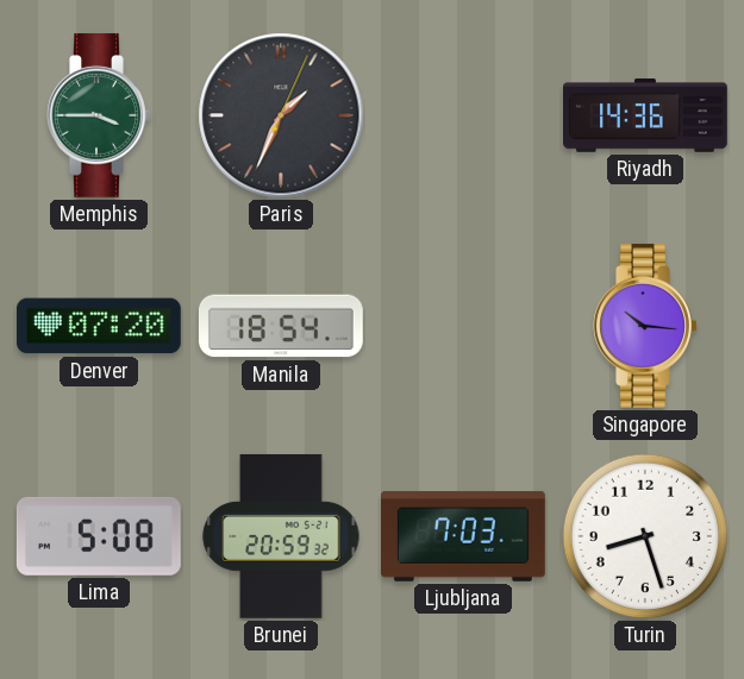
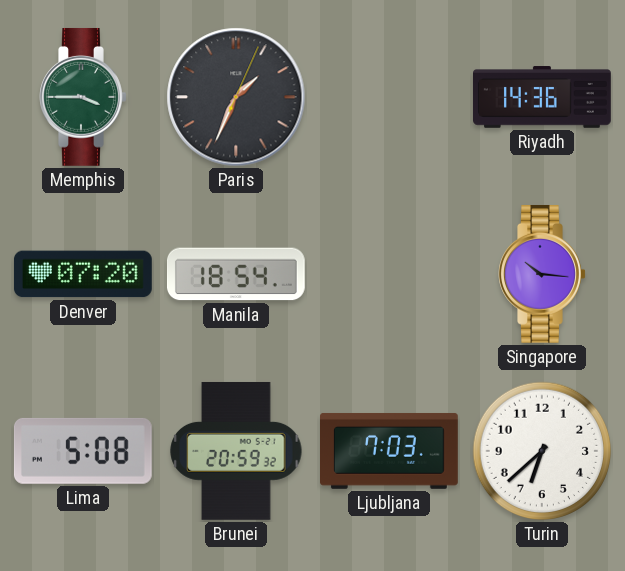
Turin: 8:27 -> 6:38
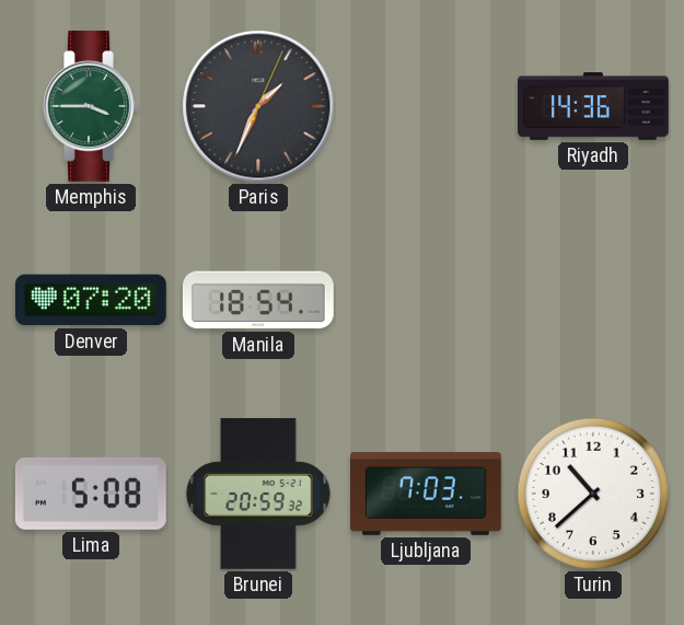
Singapore: 10:16 -> none
Turin: 6:38 -> 10:38
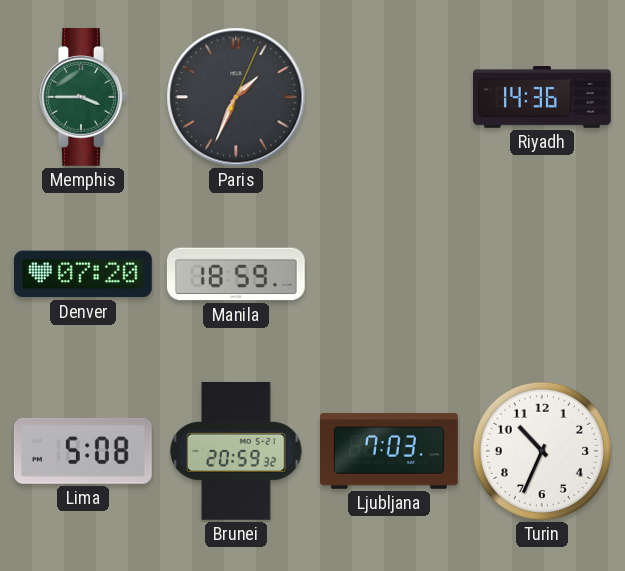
Manila: 18:54 -> 18:59
Turin: 10:38 -> 10:34
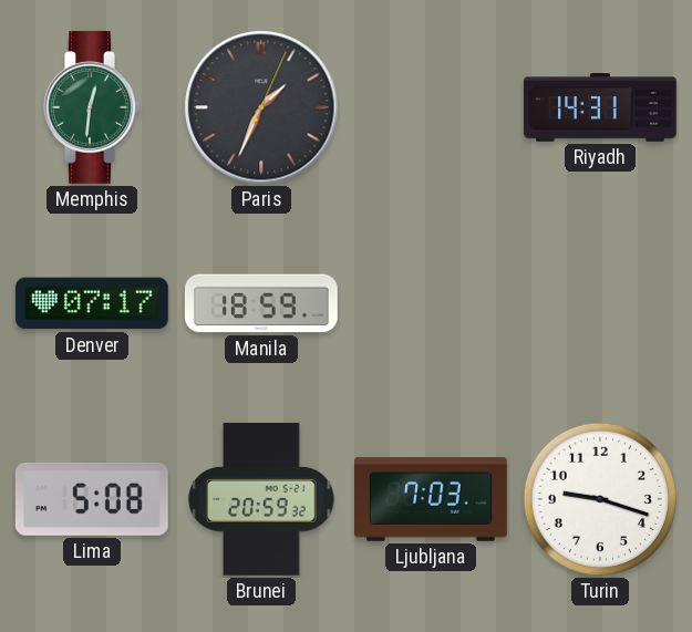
Memphis: 3:45 -> 12:31
Riyadh: 14:36 -> 14:31
Denver: 07:20 -> 07:17
Turin: 10:34 -> 9:18
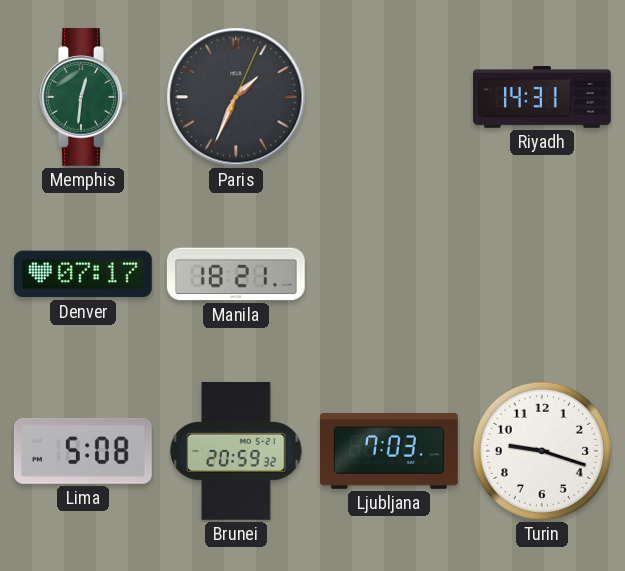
Manila: 18:59 -> 18:21
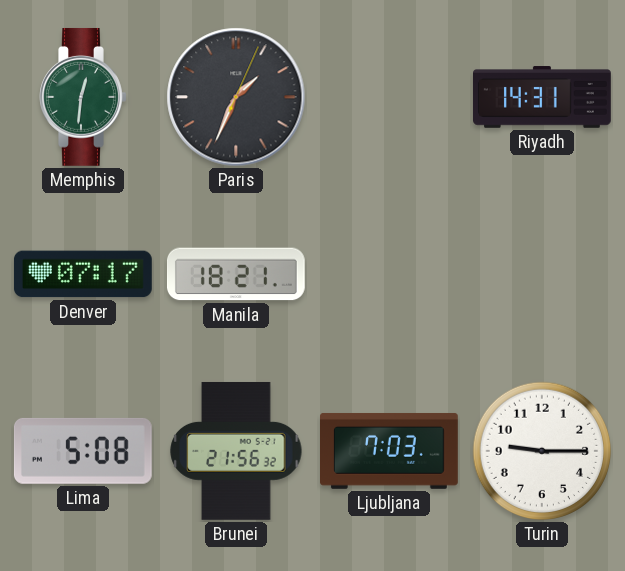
Brunei: 20:59 -> 21:56
Turin: 9:18 -> 9:15
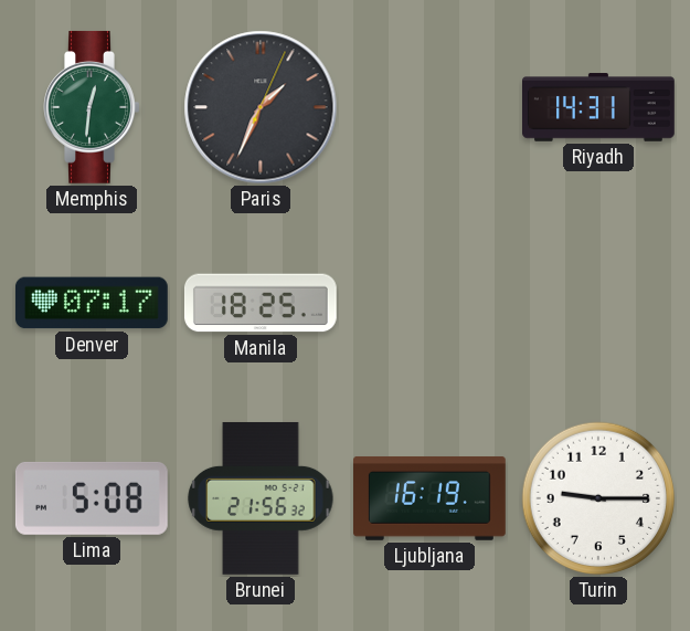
Manila: 18:21 -> 18:25
Ljubljana: 7:03 -> 16:19
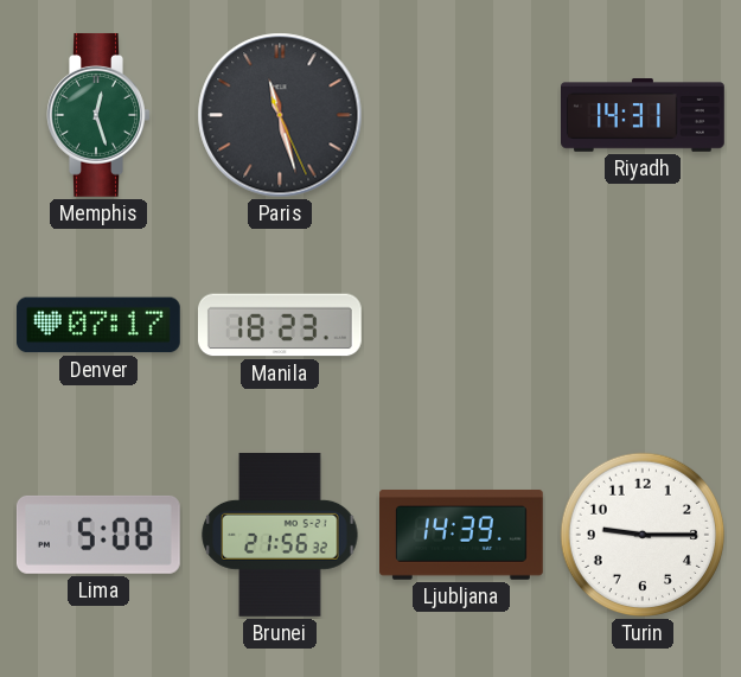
Memphis: 12:31 -> 12:27
Paris: 1:34 -> 11:27
Manila: 18:25 -> 18:23
Ljubljana: 16:19 -> 14:39
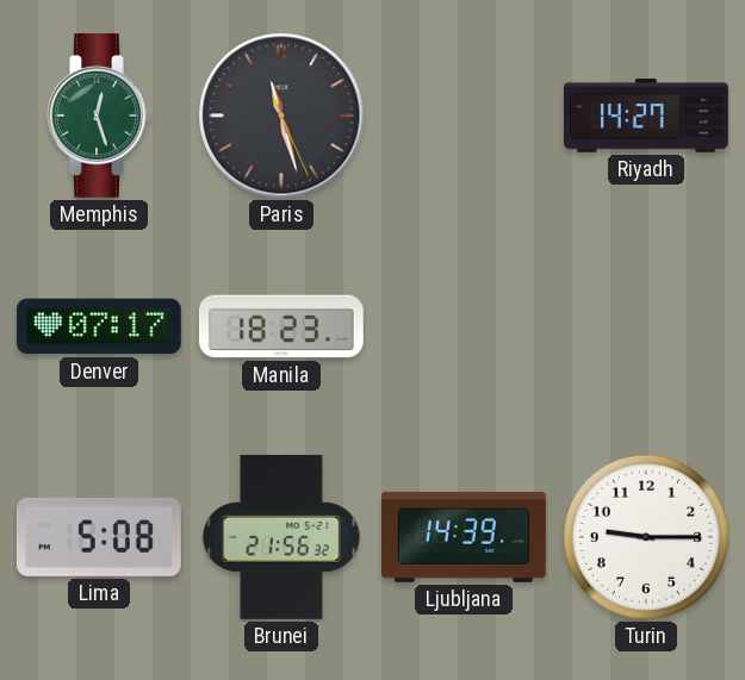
Riyadh: 14:31 -> 14:27
